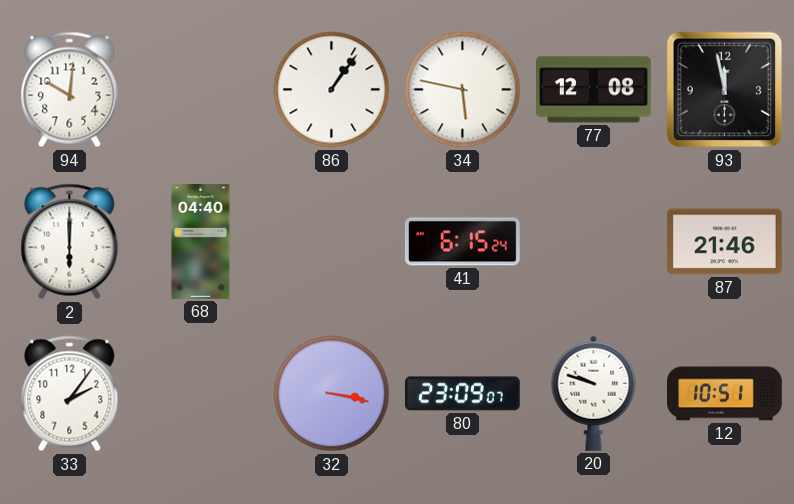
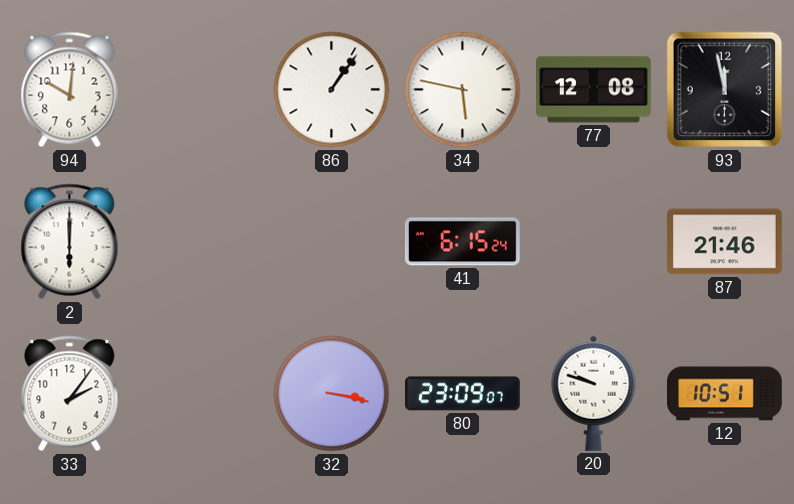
68: 04:40 -> none
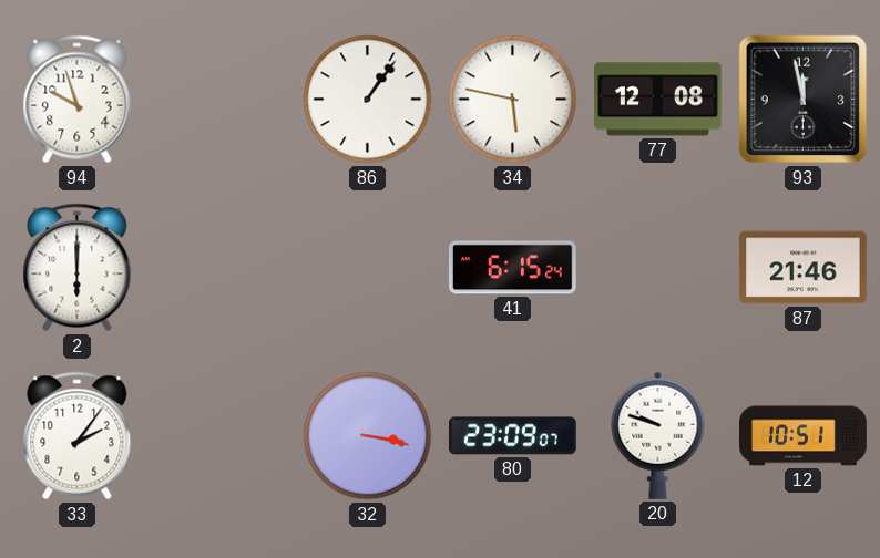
94: 10:01 -> 9:57
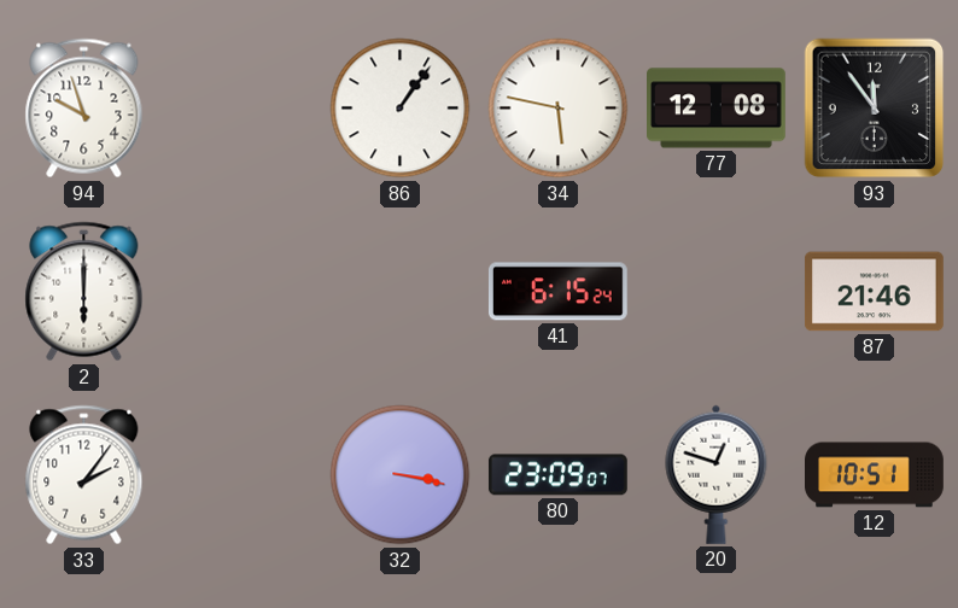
93: 11:58 -> 11:54
20: 9:48 -> 12:48
